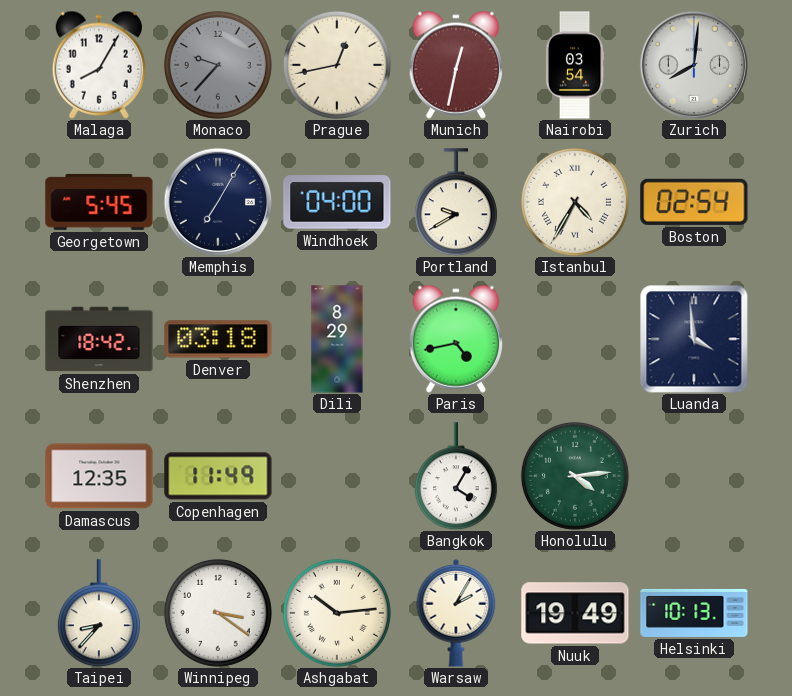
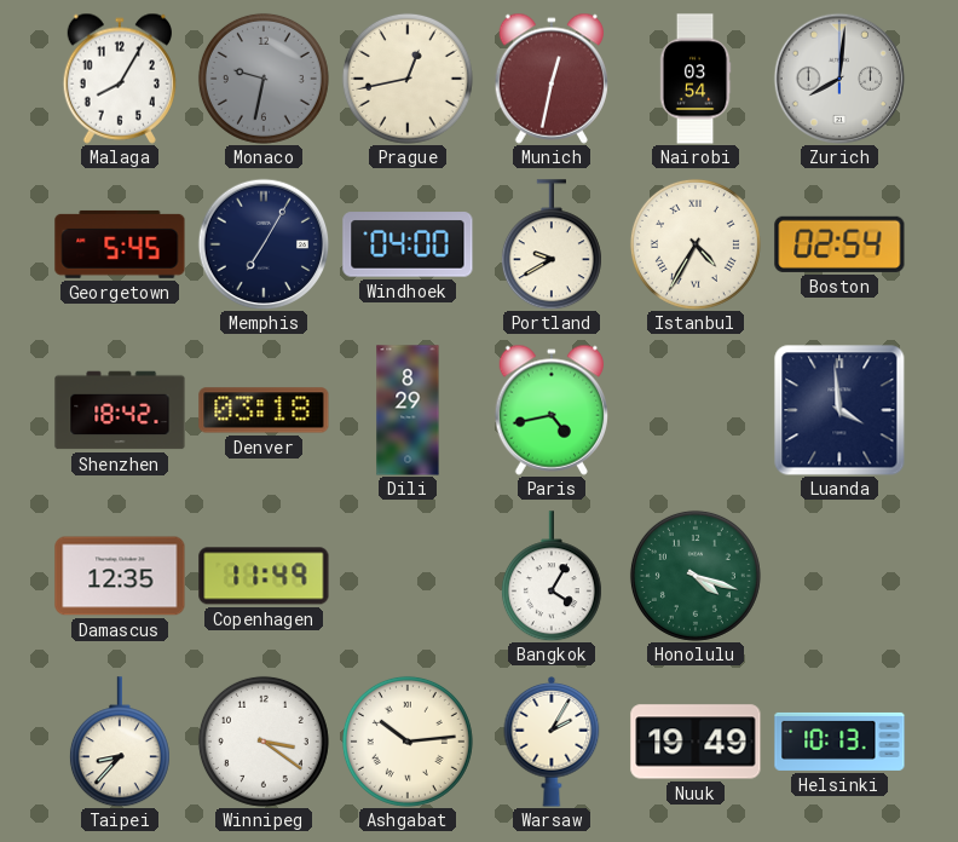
Monaco: 9:37 -> 9:32
Honolulu: 4:14 -> 4:18
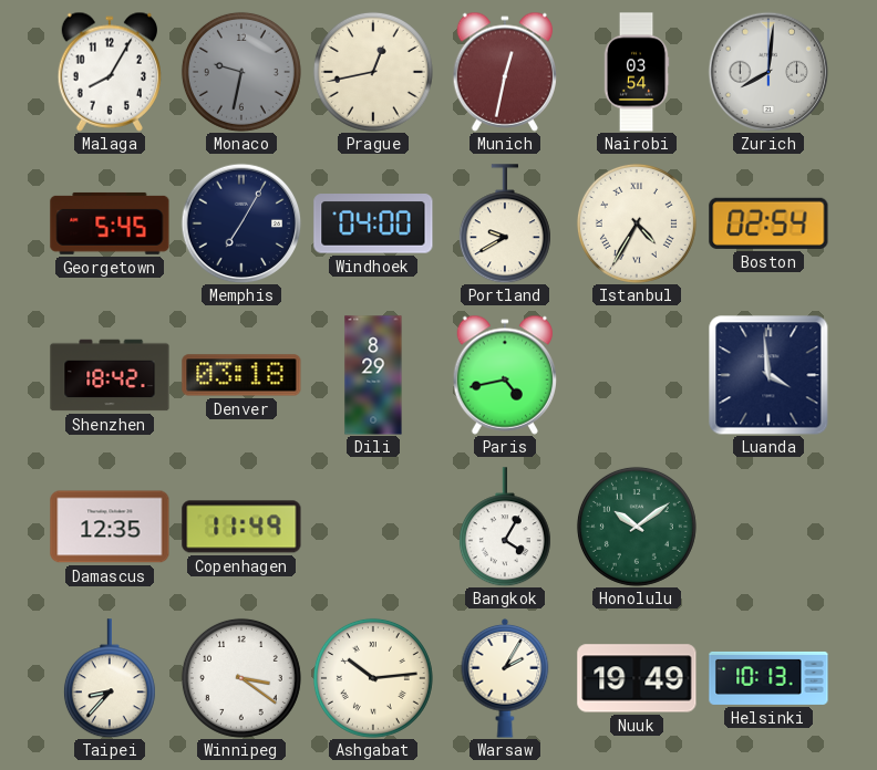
Honolulu: 4:18 -> 10:09
